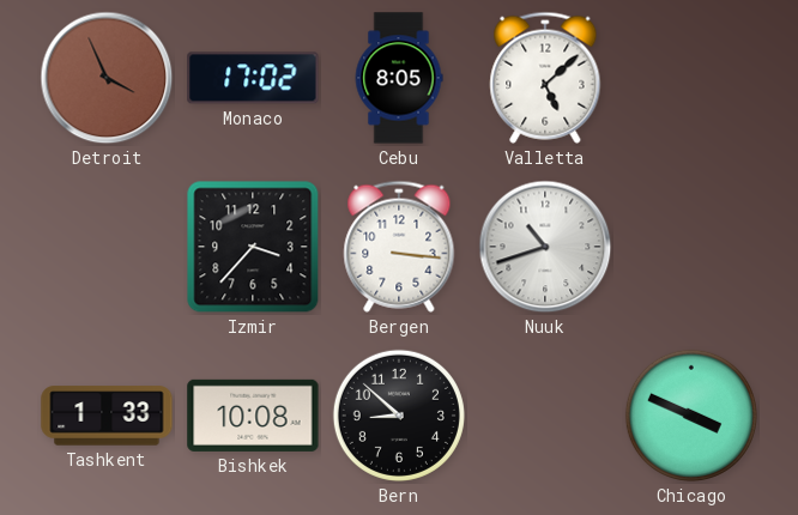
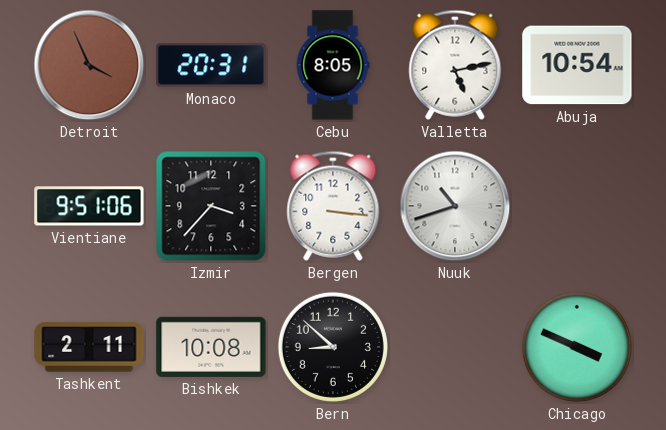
Monaco: 17:02 -> 20:31
Valletta: 5:08 -> 5:13
Abuja: none -> 10:54
Vientiane: none -> 9:51
Tashkent: 1:33 -> 2:11
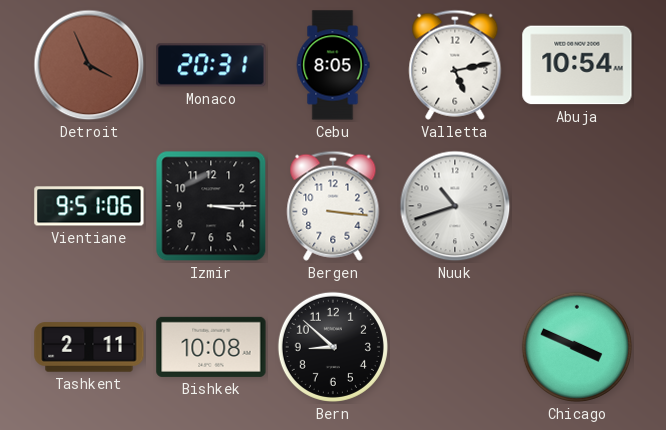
Izmir: 3:37 -> 3:15
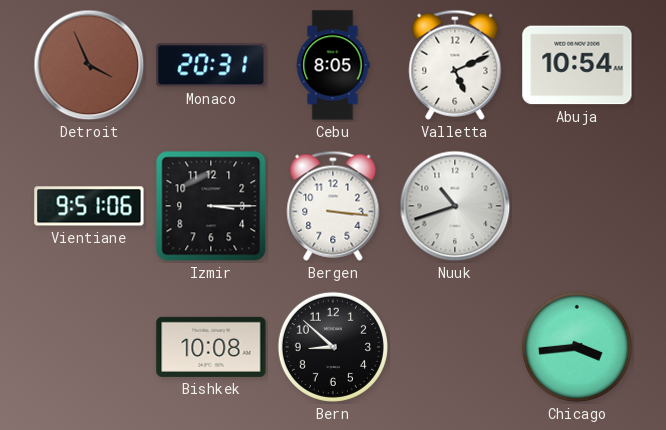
Valletta: 5:13 -> 5:11
Tashkent: 2:11 -> none
Chicago: 3:49 -> 3:44
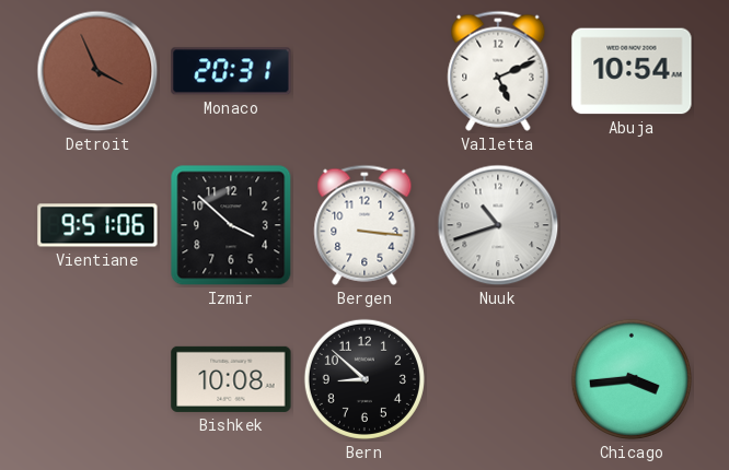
Cebu: 8:05 -> none
Izmir: 3:15 -> 3:52
